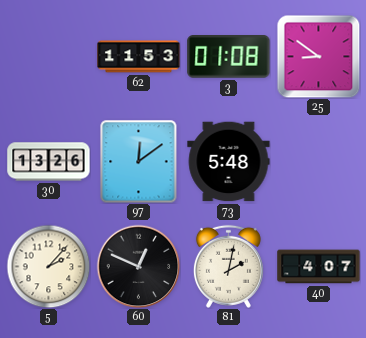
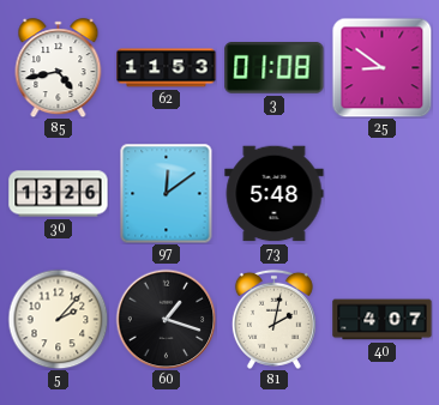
85: none -> 4:43
60: 12:49 -> 1:18
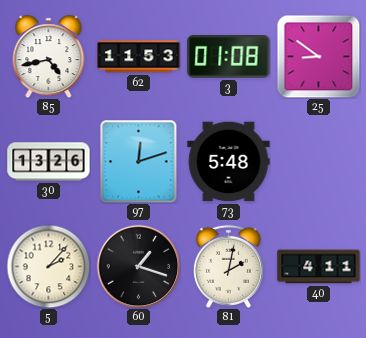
97: 12:09 -> 12:12
40: 4:07 -> 4:11
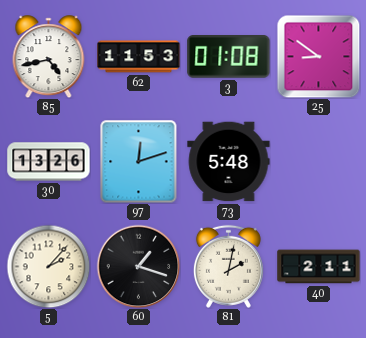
40: 4:11 -> 2:11
